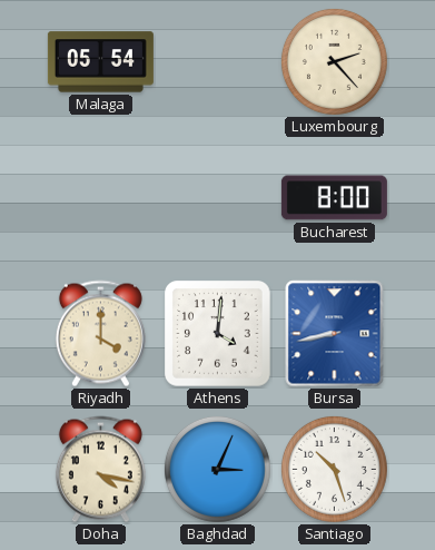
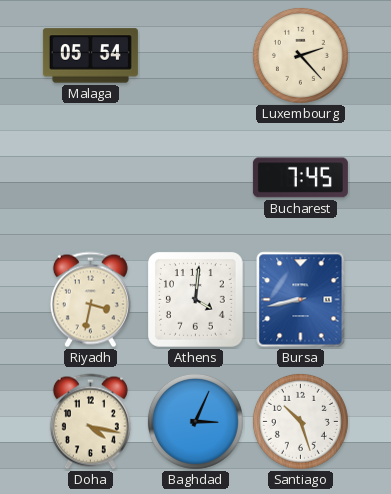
Bucharest: 8:00 -> 7:45
Riyadh: 4:00 -> 3:32
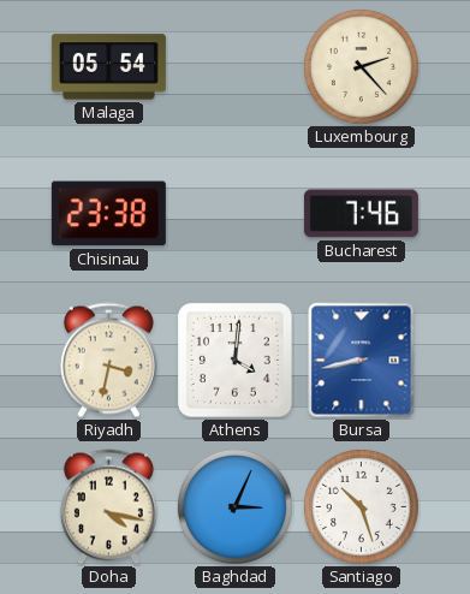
Chisinau: none -> 23:38
Bucharest: 7:45 -> 7:46
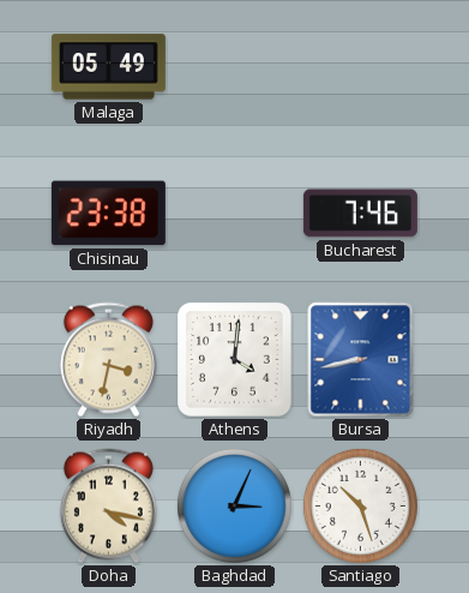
Malaga: 05:54 -> 05:49
Luxembourg: 2:23 -> none
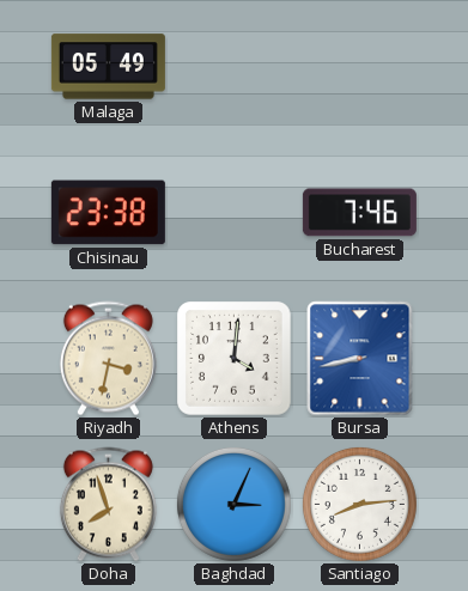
Doha: 4:17 -> 7:57
Santiago: 10:27 -> 8:14
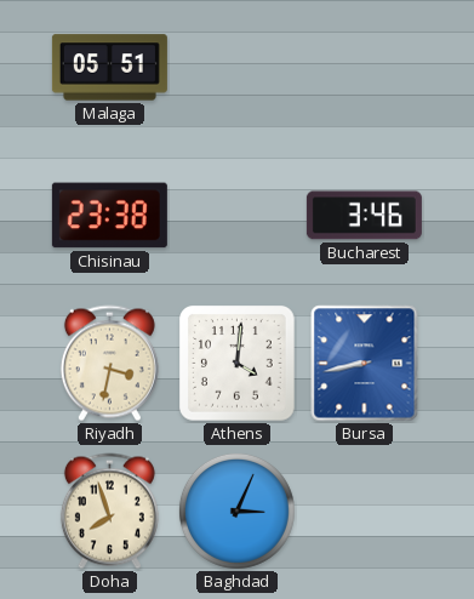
Malaga: 05:49 -> 05:51
Bucharest: 7:46 -> 3:46
Santiago: 8:14 -> none
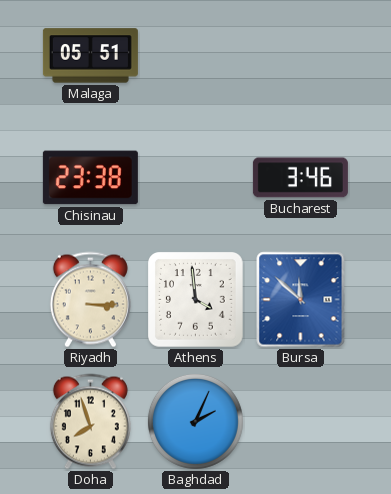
Riyadh: 3:32 -> 3:15
Athens: 4:01 -> 3:59
Bursa: 8:43 -> 11:52
Baghdad: 3:04 -> 2:04
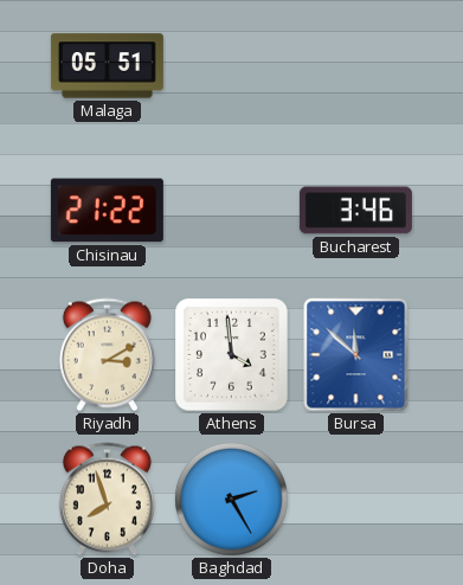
Chisinau: 23:38 -> 21:22
Riyadh: 3:15 -> 3:10
Baghdad: 2:04 -> 2:25
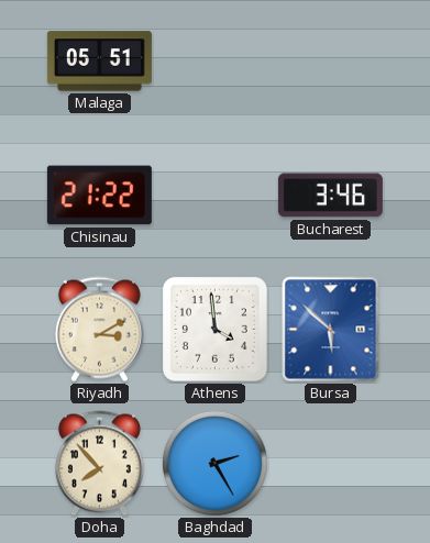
Bursa: 11:52 -> 5:52
Doha: 7:57 -> 7:53
